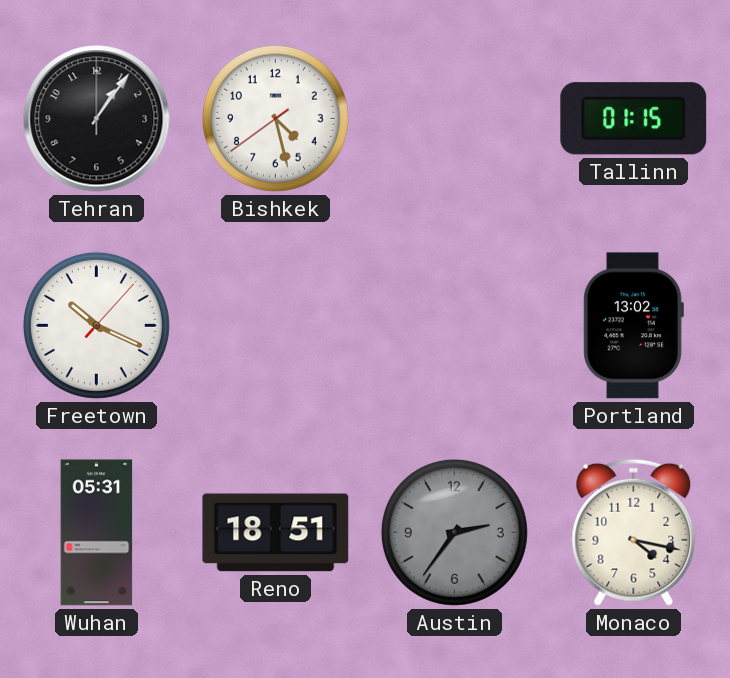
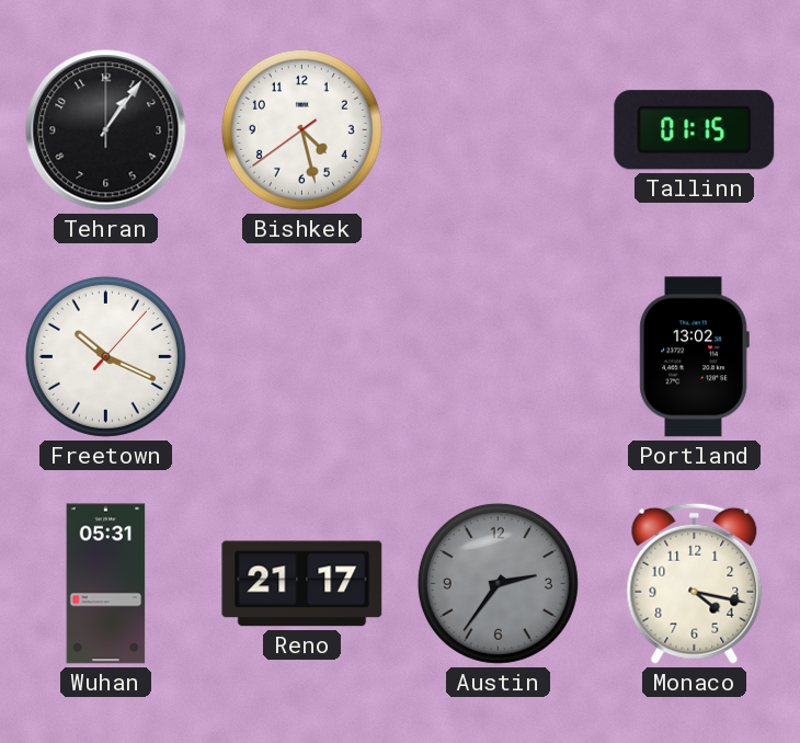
Reno: 18:51 -> 21:17
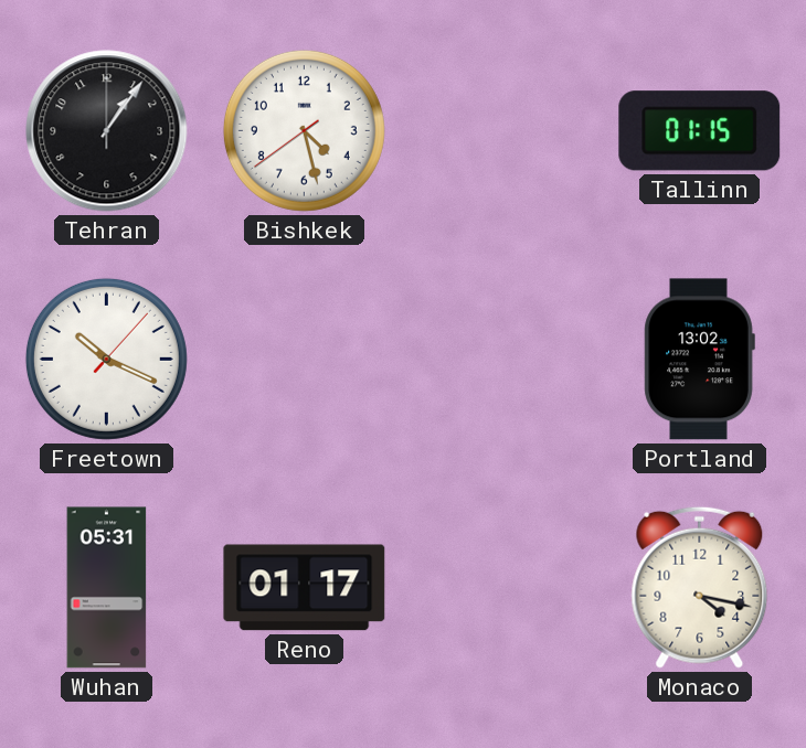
Reno: 21:17 -> 01:17
Austin: 2:36 -> none
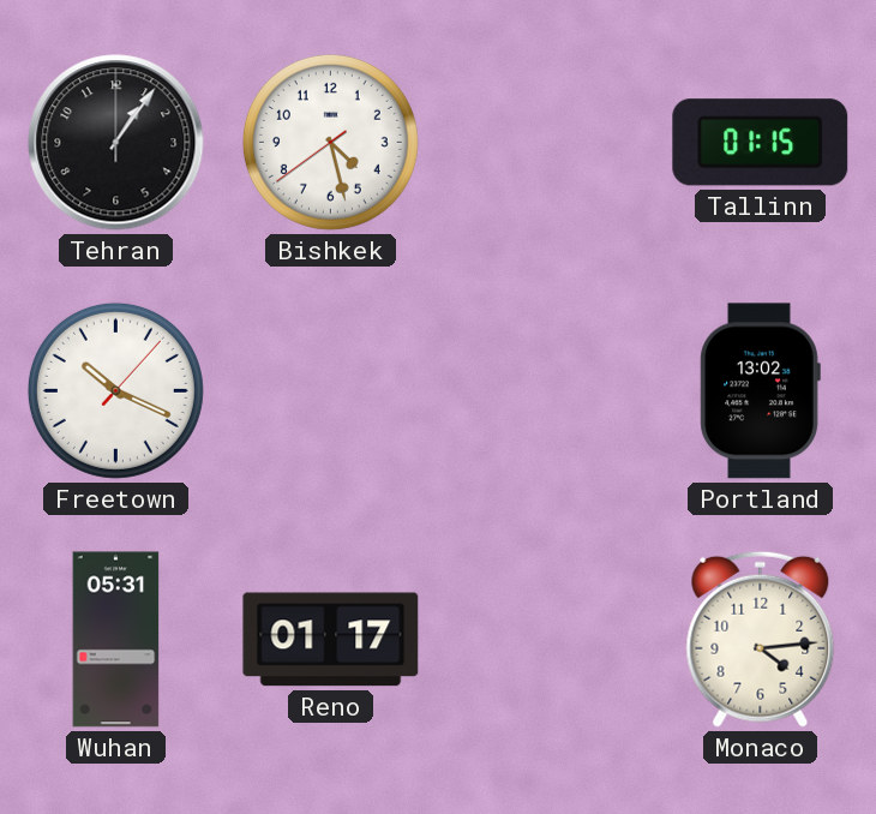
Monaco: 4:17 -> 4:14
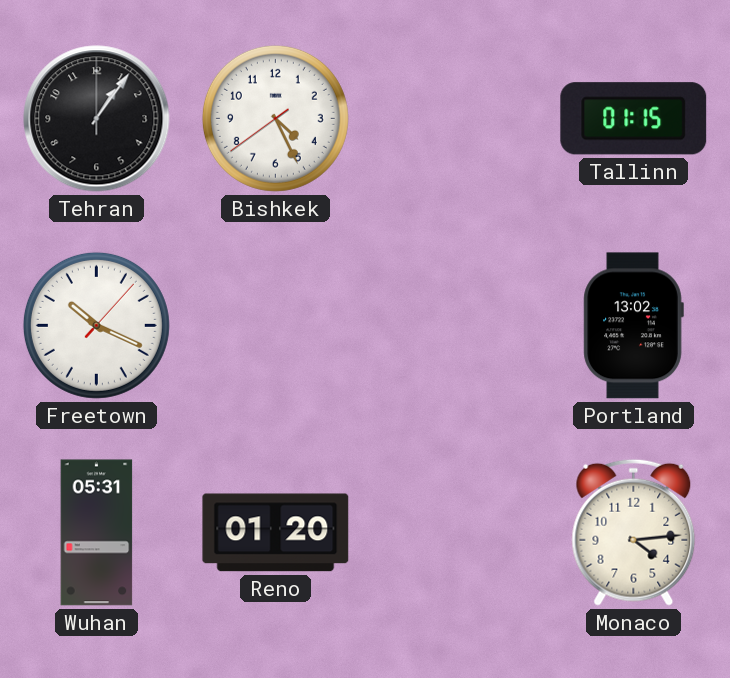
Bishkek: 4:27 -> 4:25
Reno: 01:17 -> 01:20
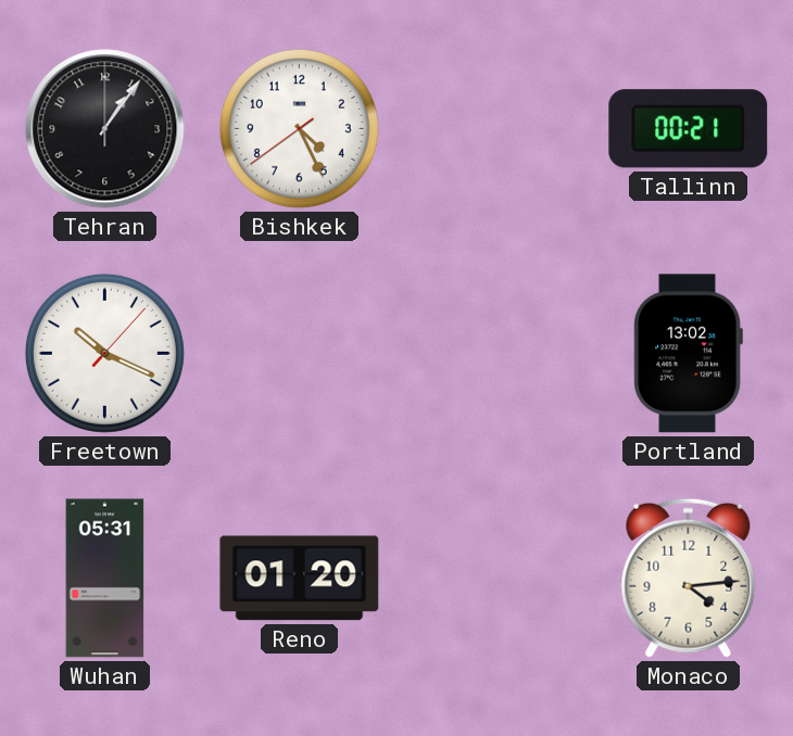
Tallinn: 01:15 -> 00:21
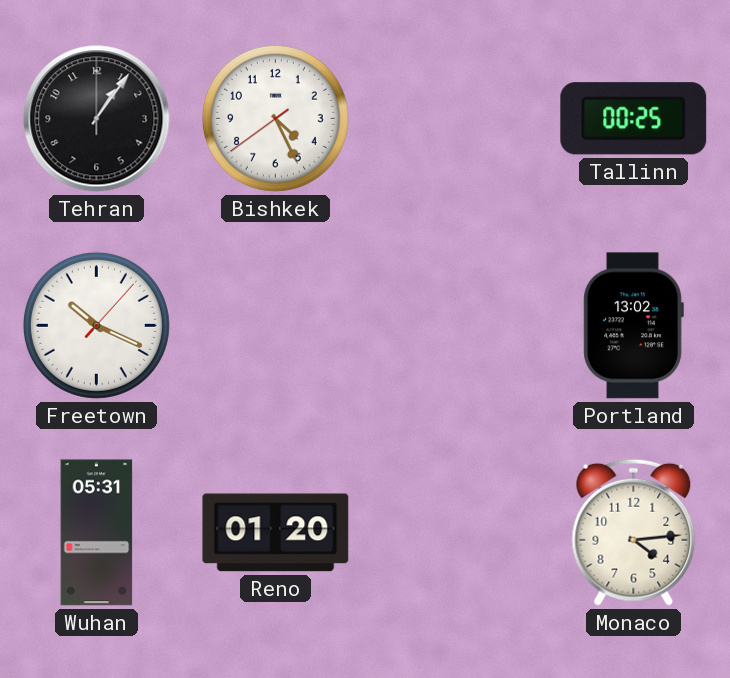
Tallinn: 00:21 -> 00:25
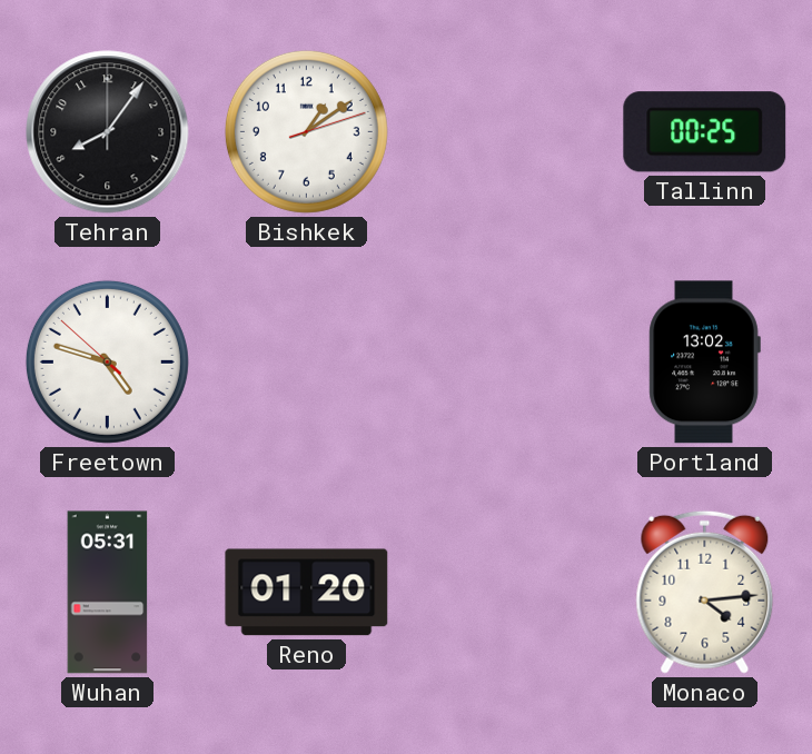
Tehran: 1:06 -> 8:06
Bishkek: 4:25 -> 1:09
Freetown: 10:19 -> 4:47
